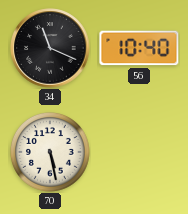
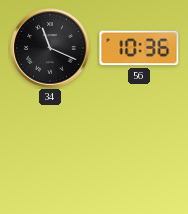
56: 10:40 -> 10:36
70: 5:28 -> none
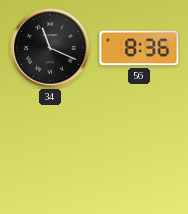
56: 10:36 -> 8:36
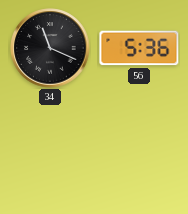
56: 8:36 -> 5:36
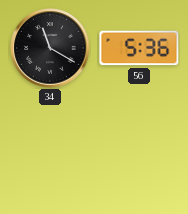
34: 11:19 -> 11:20
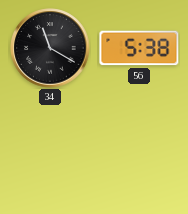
56: 5:36 -> 5:38
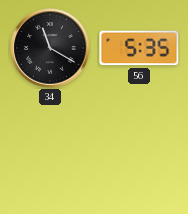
56: 5:38 -> 5:35
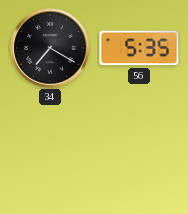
34: 11:20 -> 7:20
